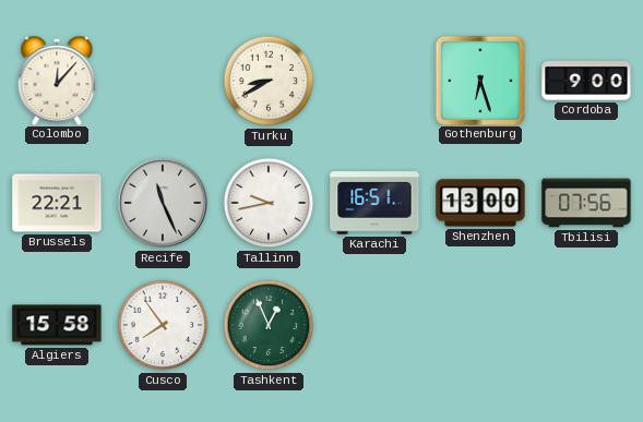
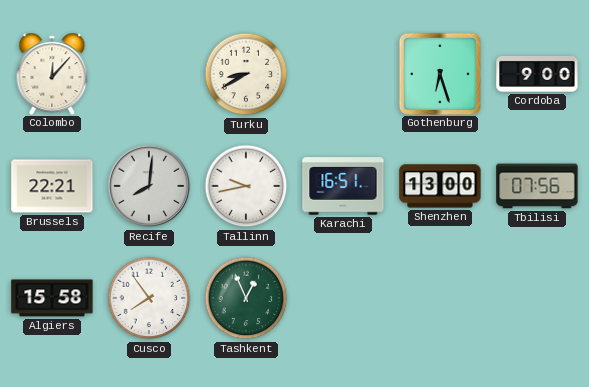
Recife: 11:26 -> 8:01
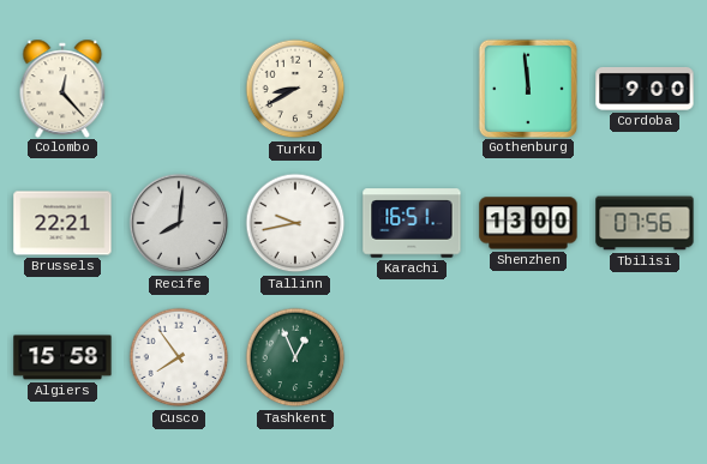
Colombo: 12:07 -> 12:23
Gothenburg: 6:27 -> 11:59
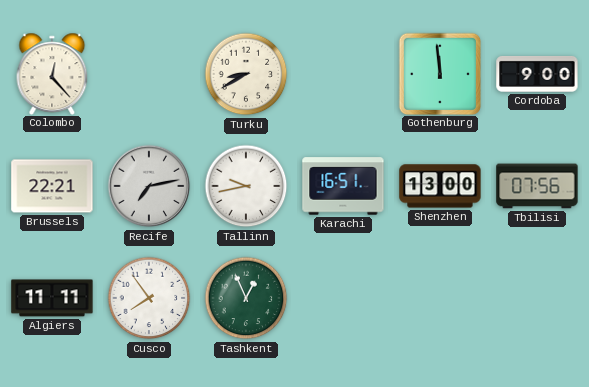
Recife: 8:01 -> 7:13
Algiers: 15:58 -> 11:11
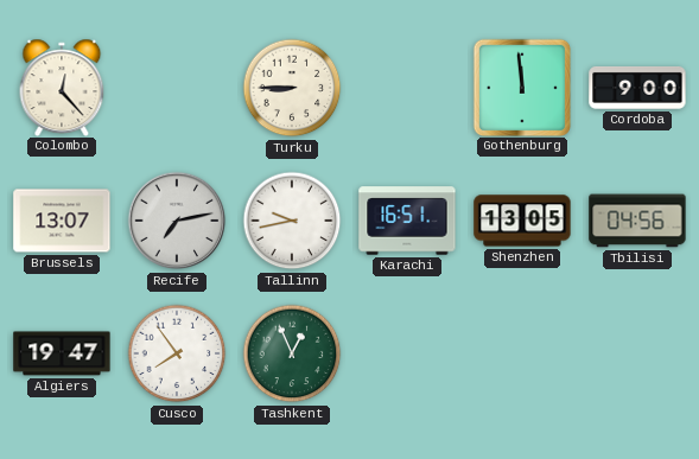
Turku: 8:40 -> 8:45
Brussels: 22:21 -> 13:07
Shenzhen: 13:00 -> 13:05
Tbilisi: 07:56 -> 04:56
Algiers: 11:11 -> 19:47
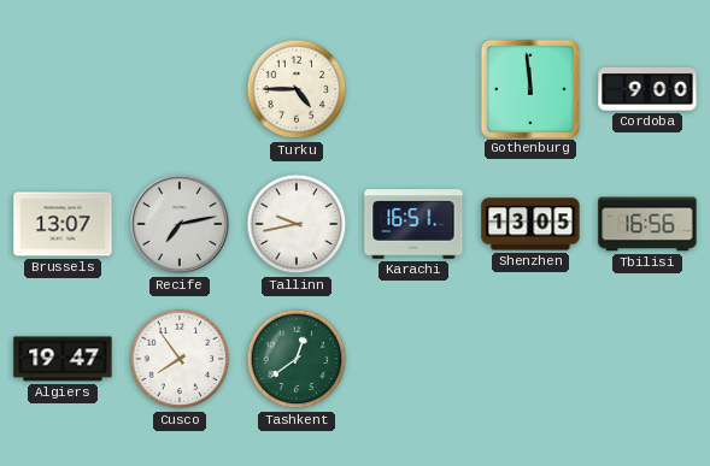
Colombo: 12:23 -> none
Turku: 8:45 -> 4:45
Tbilisi: 04:56 -> 16:56
Tashkent: 12:56 -> 12:39
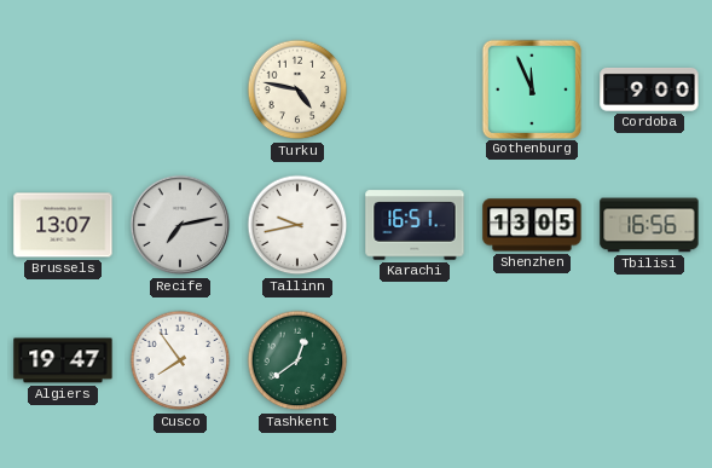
Turku: 4:45 -> 4:47
Gothenburg: 11:59 -> 11:56
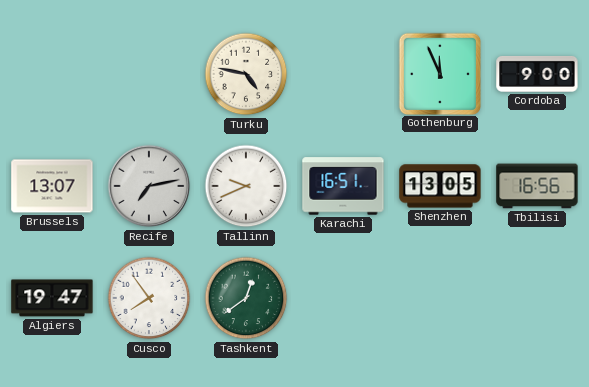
Tallinn: 9:43 -> 9:41
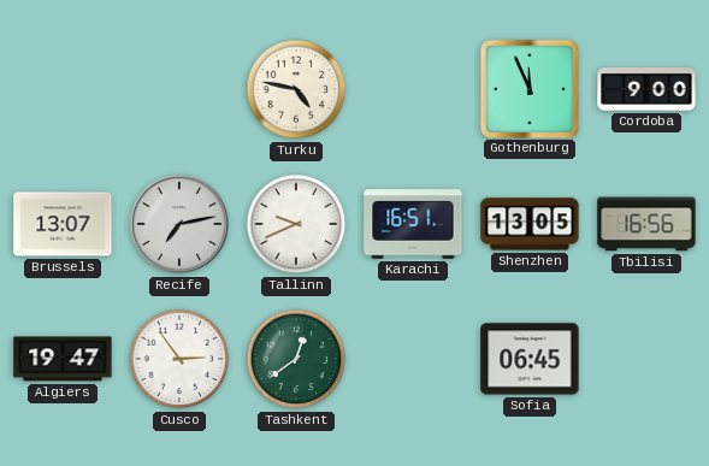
Cusco: 7:54 -> 2:54
Sofia: none -> 06:45
